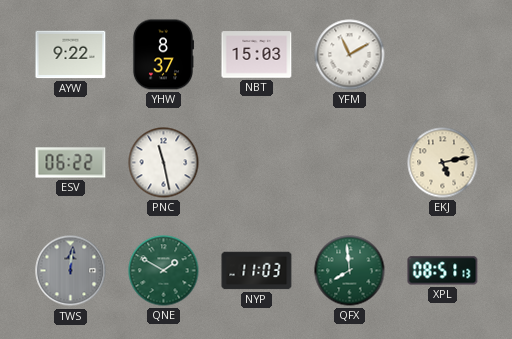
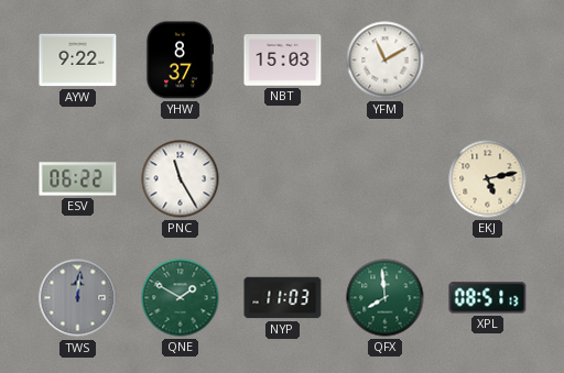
PNC: 11:28 -> 11:25
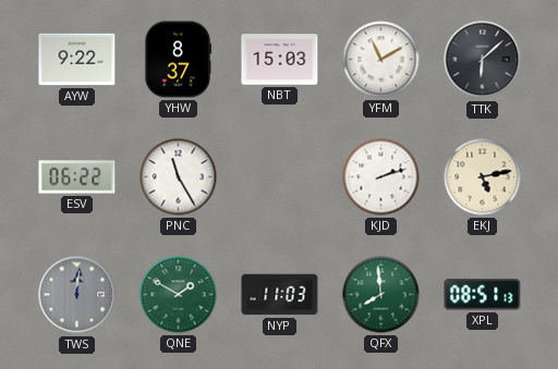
TTK: none -> 6:08
KJD: none -> 2:12
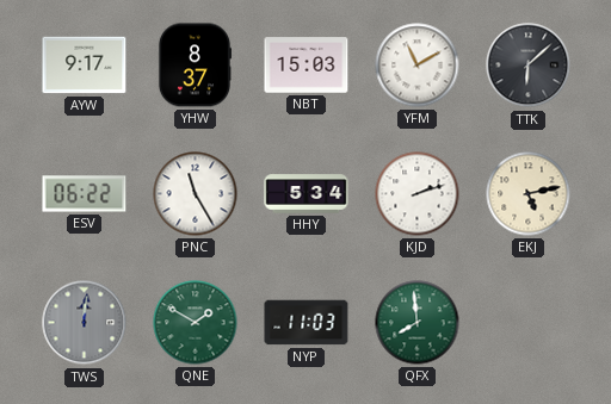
AYW: 9:22 -> 9:17
HHY: none -> 5:34
XPL: 08:51 -> none
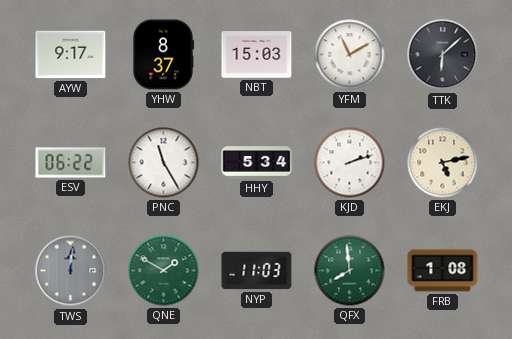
FRB: none -> 1:08
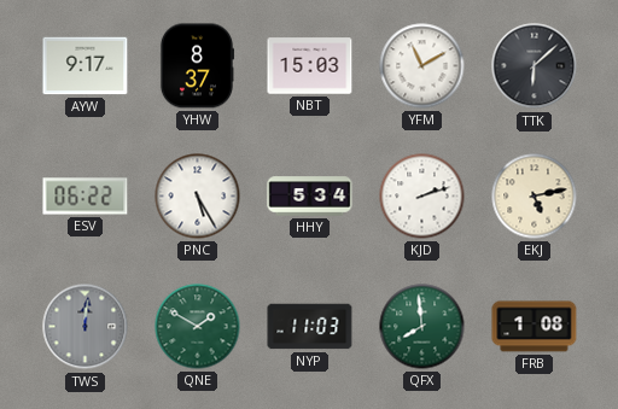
PNC: 11:25 -> 5:25
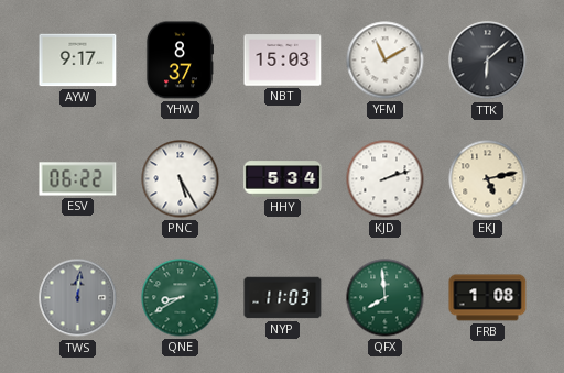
QNE: 1:50 -> 8:40
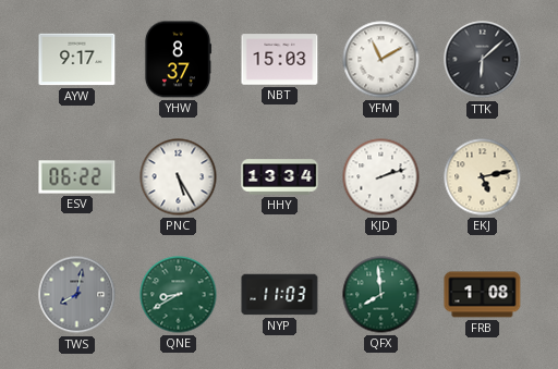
HHY: 5:34 -> 13:34
TWS: 12:01 -> 8:02
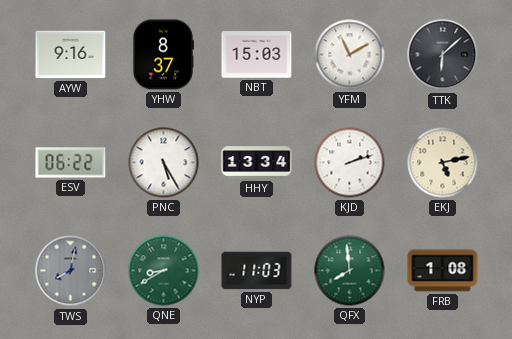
AYW: 9:17 -> 9:16
